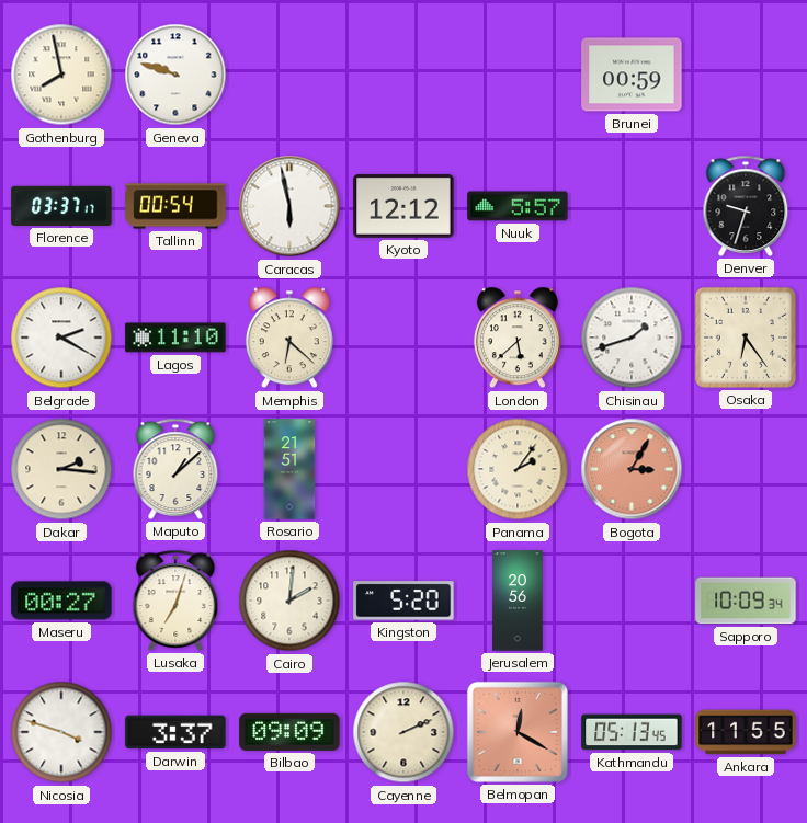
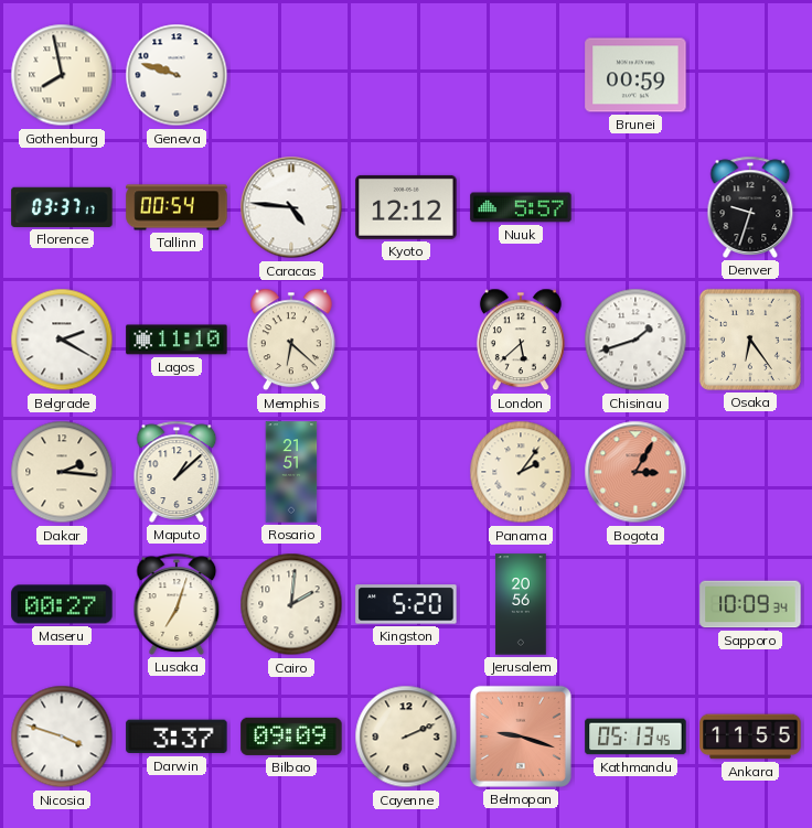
Caracas: 5:58 -> 4:46
Belmopan: 12:20 -> 9:18
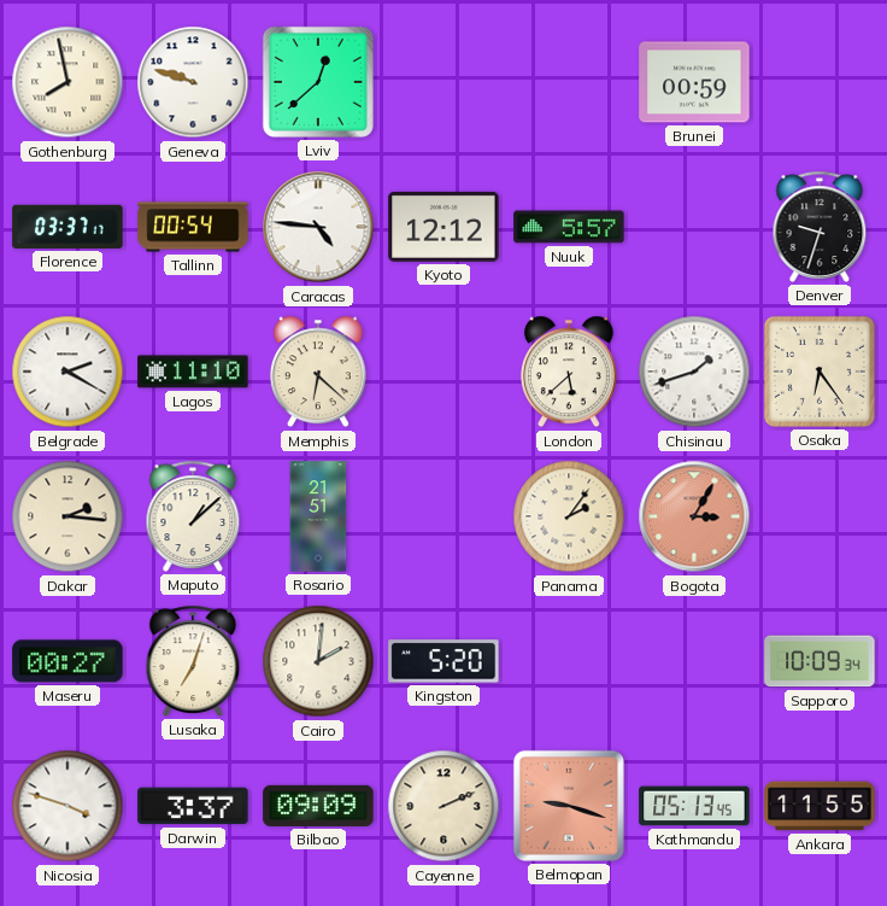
Lviv: none -> 12:38
Jerusalem: 20:56 -> none
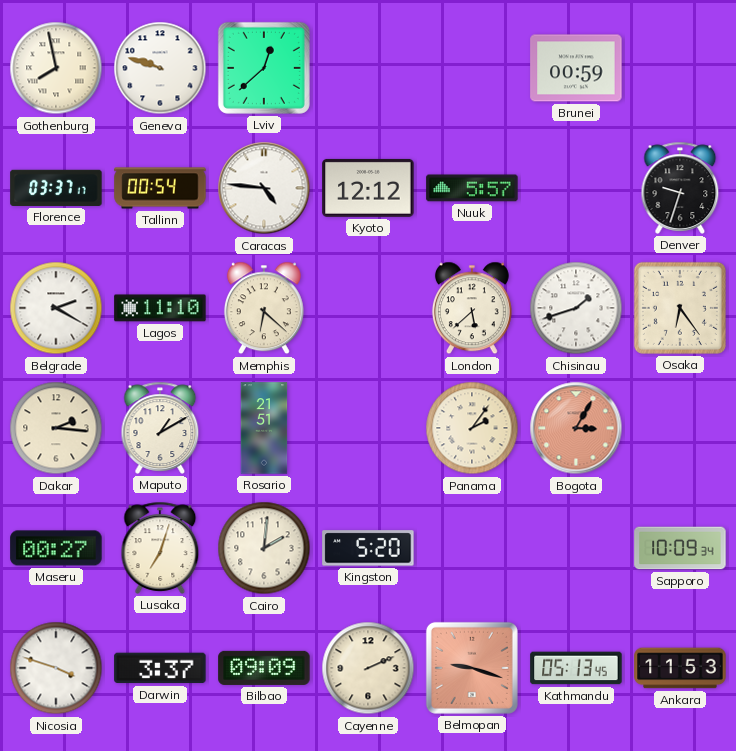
Maputo: 1:08 -> 1:10
Ankara: 11:55 -> 11:53
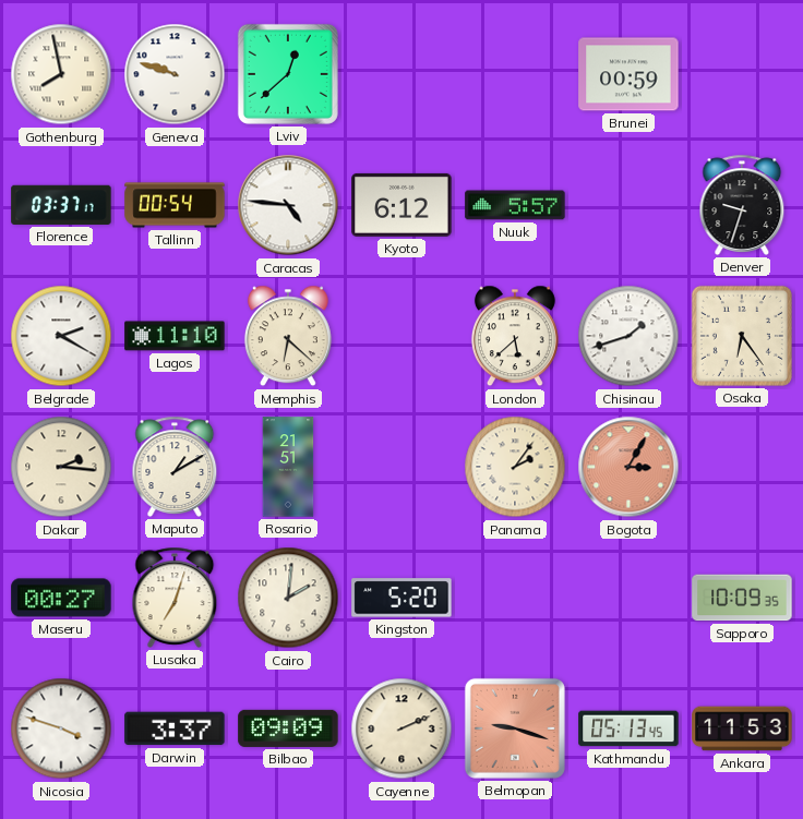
Kyoto: 12:12 -> 6:12
Sapporo: 10:09:34 -> 10:09:35
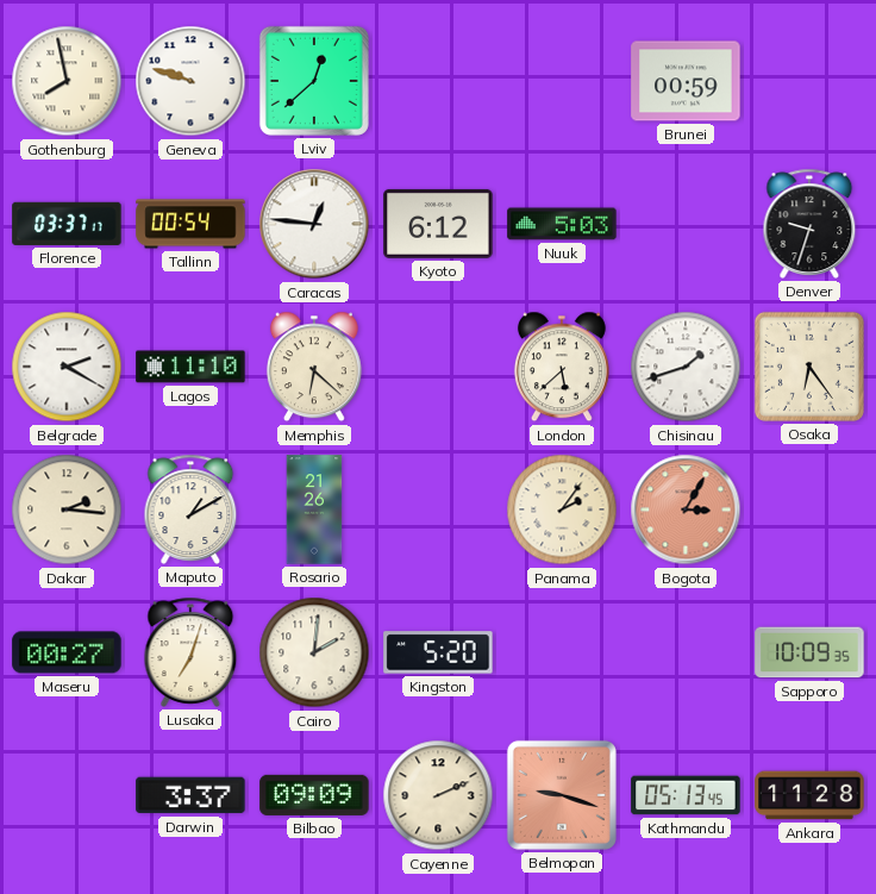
Caracas: 4:46 -> 12:46
Nuuk: 5:57 -> 5:03
Rosario: 21:51 -> 21:26
Nicosia: 3:48 -> none
Ankara: 11:53 -> 11:28
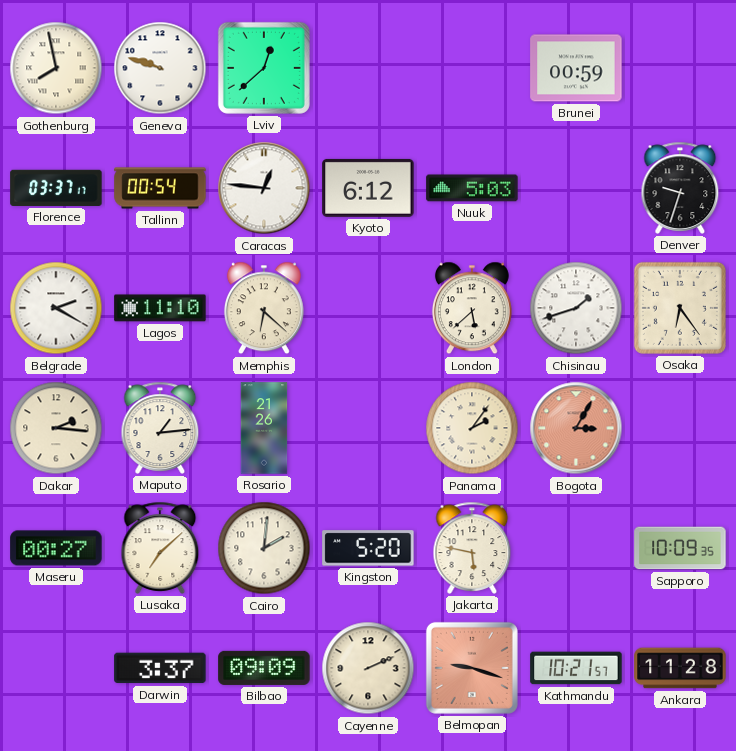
Maputo: 1:10 -> 1:14
Lusaka: 7:03 -> 7:08
Jakarta: none -> 5:47
Kathmandu: 05:13 -> 10:21
